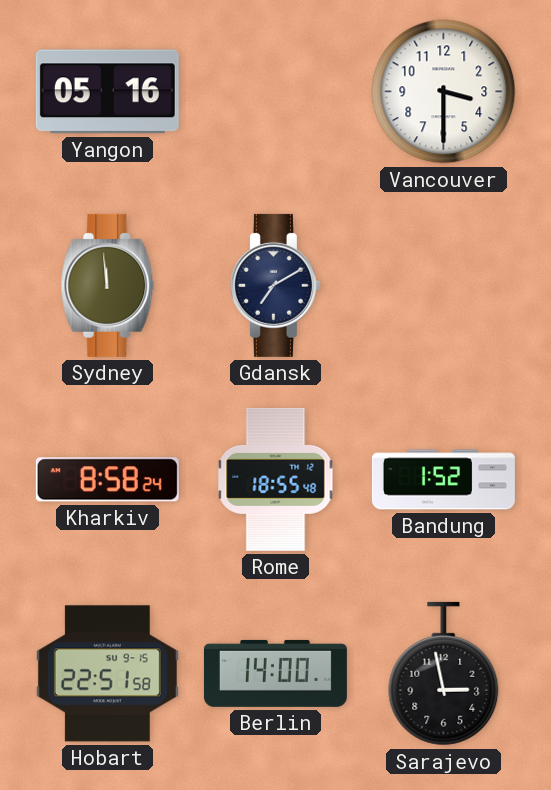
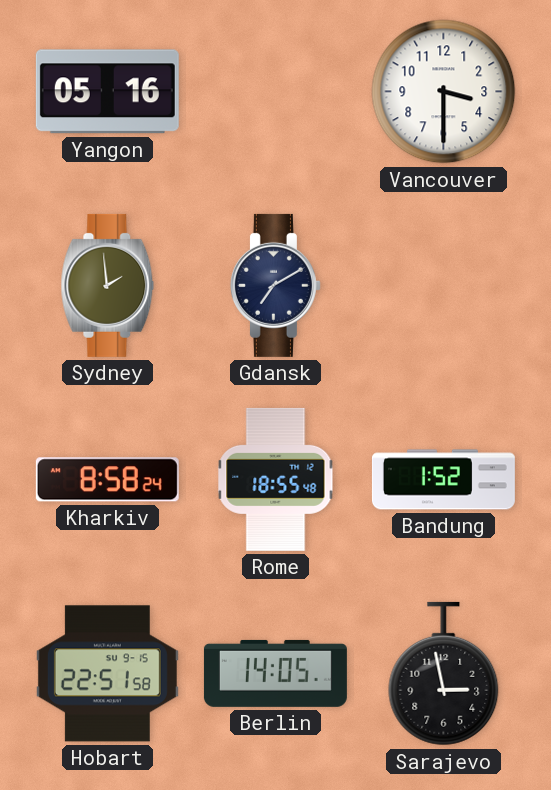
Sydney: 11:59 -> 1:59
Berlin: 14:00 -> 14:05
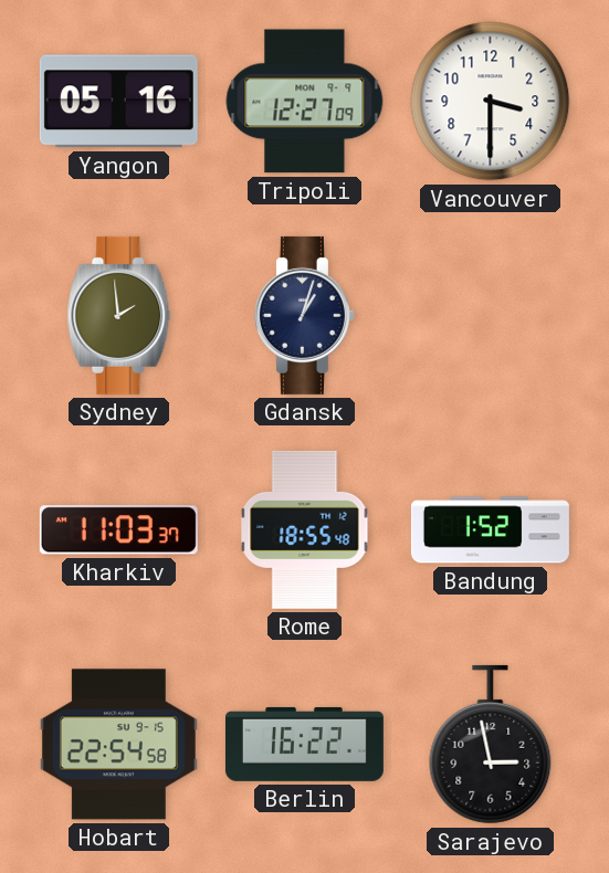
Tripoli: none -> 12:27
Gdansk: 7:10 -> 1:03
Kharkiv: 8:58 -> 11:03
Hobart: 22:51 -> 22:54
Berlin: 14:05 -> 16:22
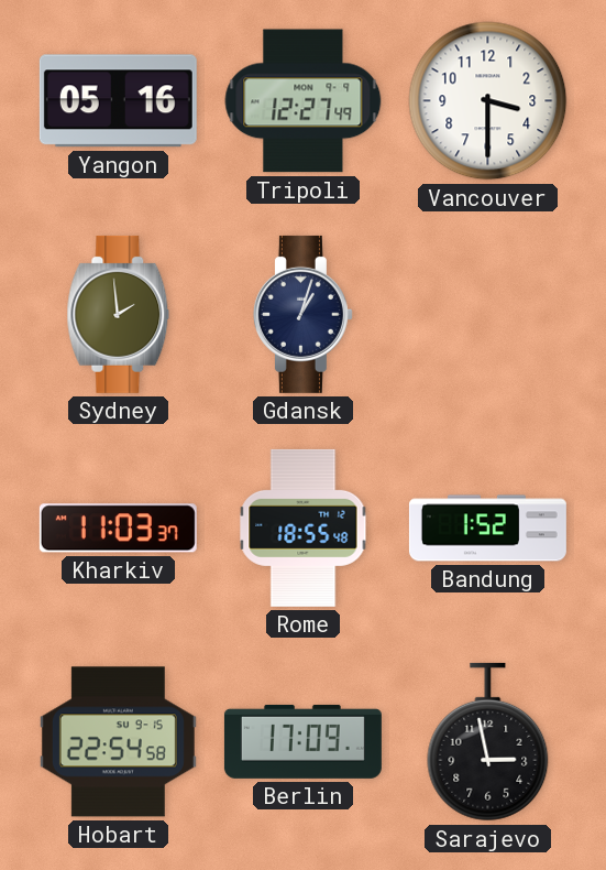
Tripoli: 12:27:09 -> 12:27:49
Berlin: 16:22 -> 17:09
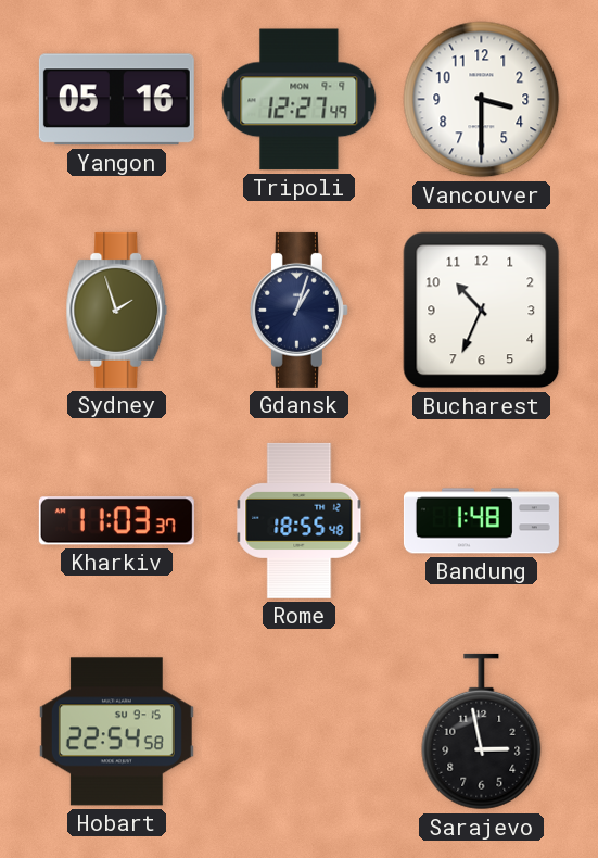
Sydney: 1:59 -> 1:57
Bucharest: none -> 10:34
Bandung: 1:52 -> 1:48
Berlin: 17:09 -> none
